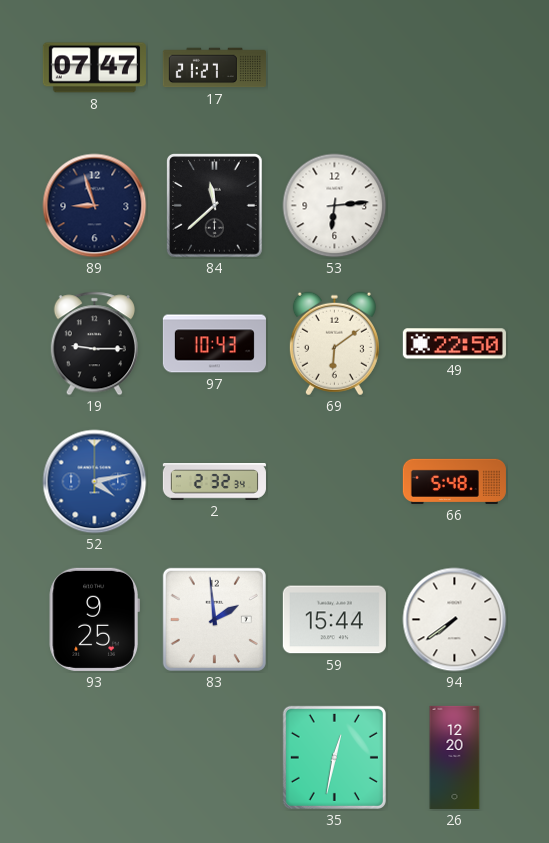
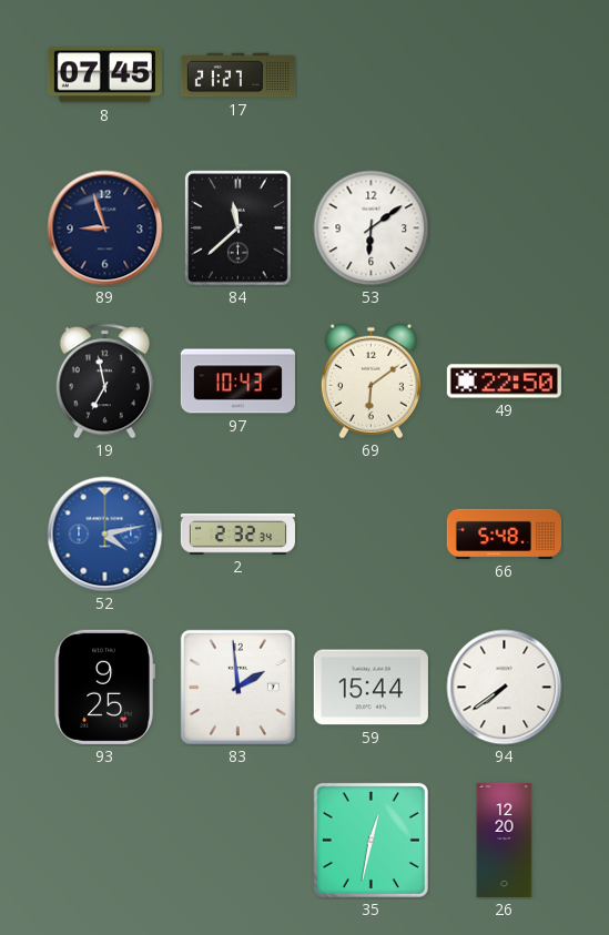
8: 07:47 -> 07:45
53: 6:14 -> 6:09
19: 9:15 -> 6:58
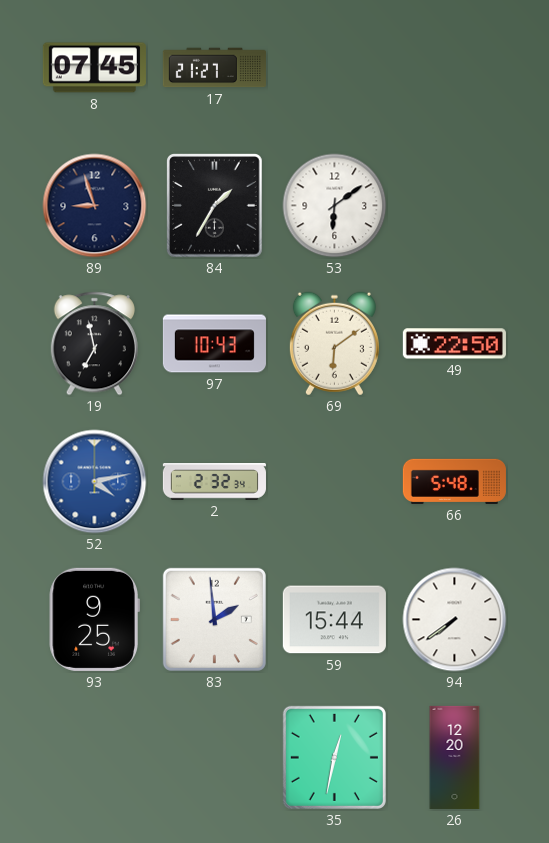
84: 11:38 -> 1:35
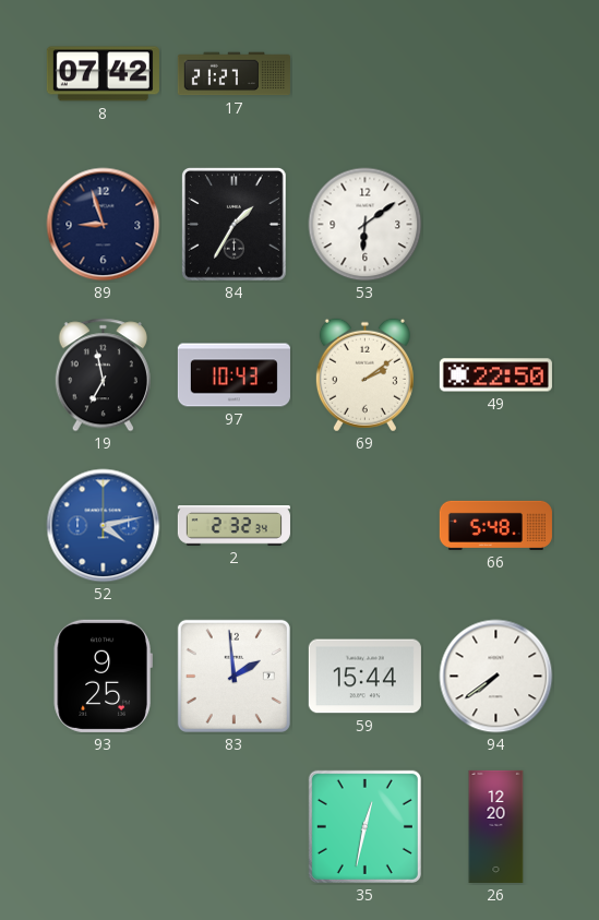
8: 07:45 -> 07:42
69: 6:09 -> 2:09
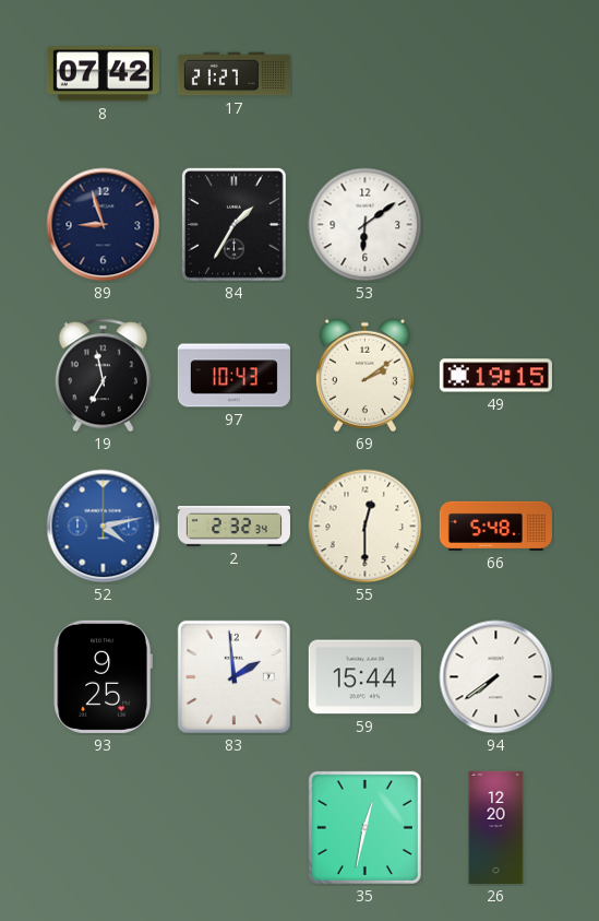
49: 22:50 -> 19:15
55: none -> 12:30
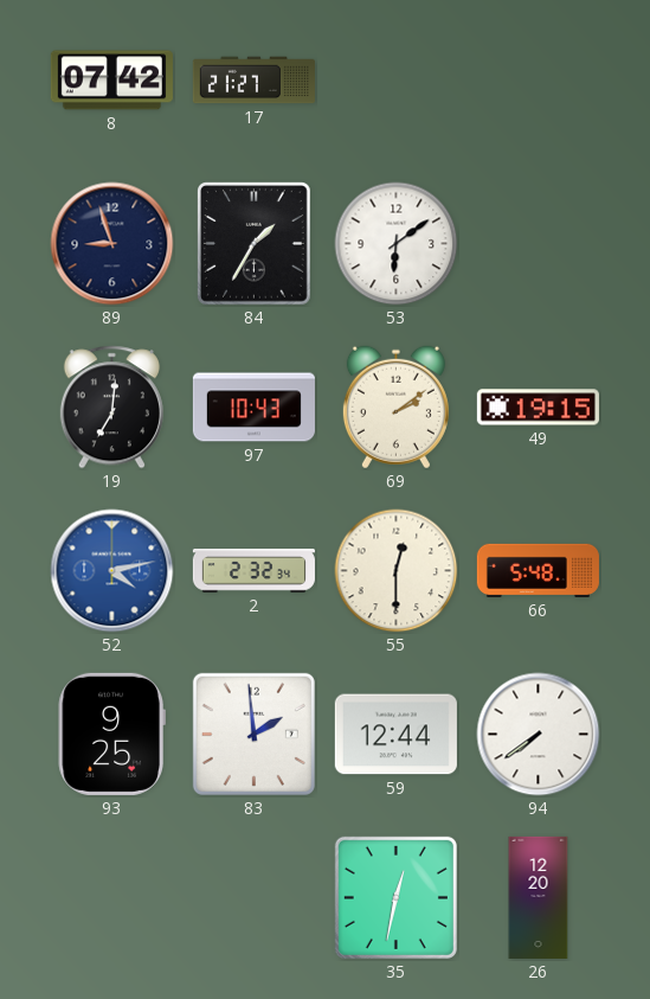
19: 6:58 -> 7:01
59: 15:44 -> 12:44
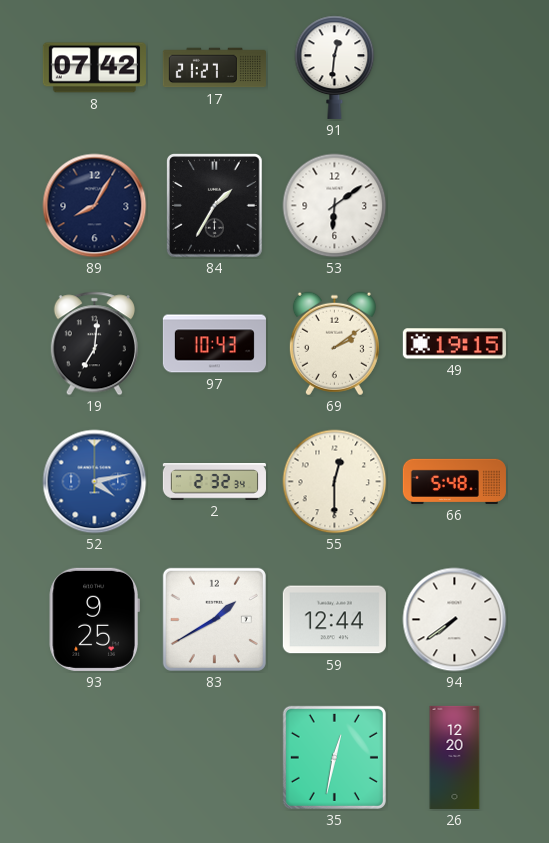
91: none -> 12:31
89: 8:57 -> 8:05
83: 1:59 -> 1:40
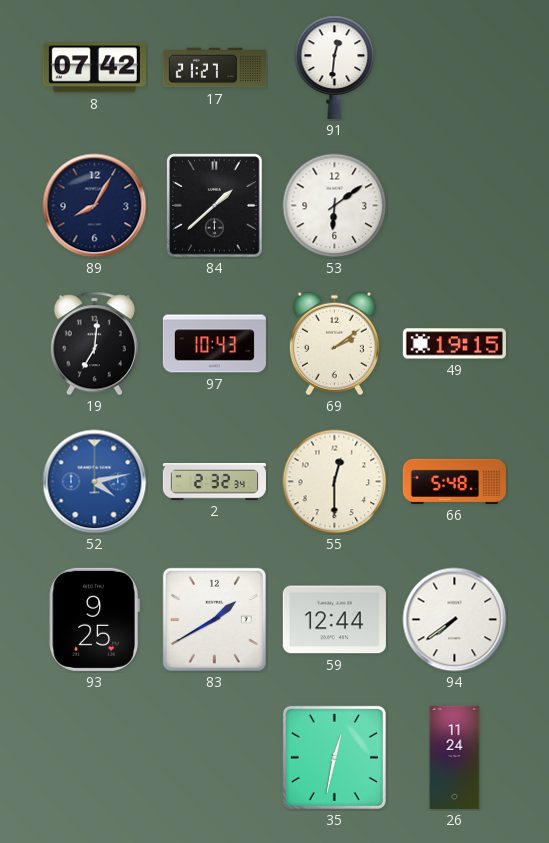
84: 1:35 -> 1:38
26: 12:20 -> 11:24
